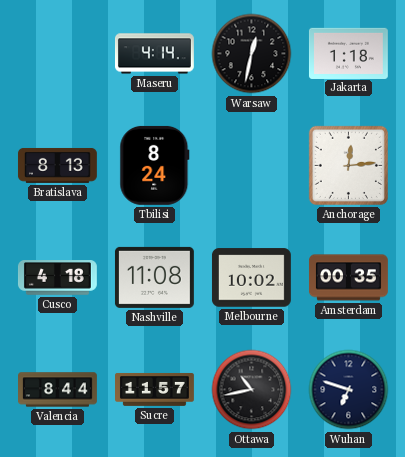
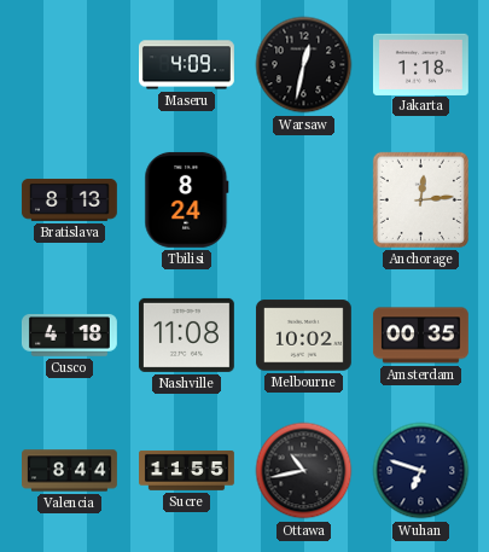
Maseru: 4:14 -> 4:09
Sucre: 11:57 -> 11:55
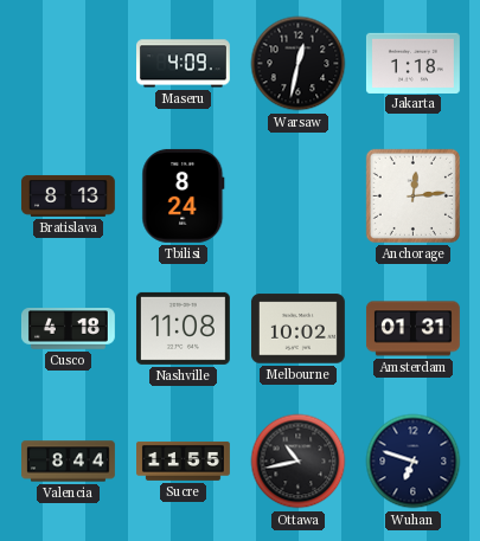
Amsterdam: 00:35 -> 01:31
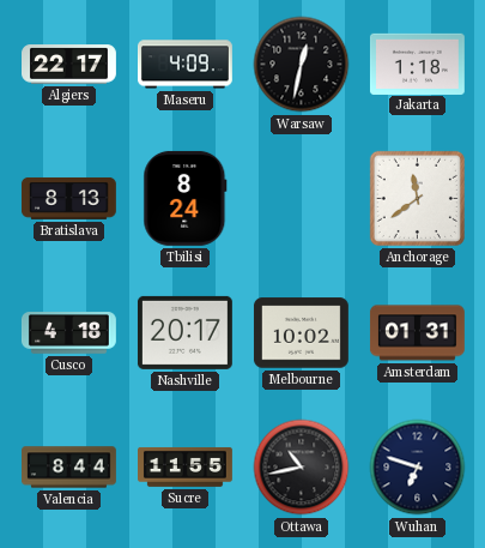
Algiers: none -> 22:17
Anchorage: 12:14 -> 11:39
Nashville: 11:08 -> 20:17
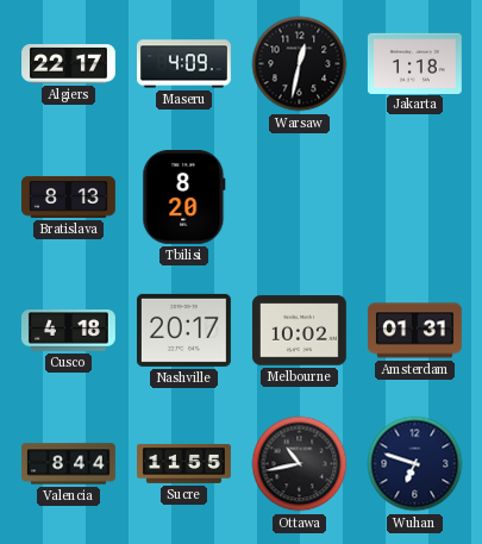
Tbilisi: 8:24 -> 8:20
Anchorage: 11:39 -> none
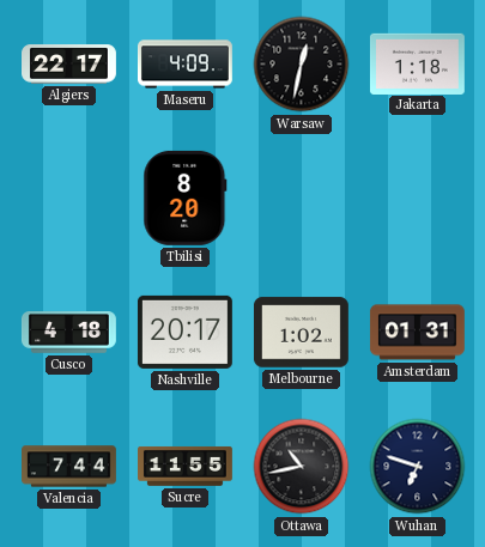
Bratislava: 8:13 -> none
Melbourne: 10:02 -> 1:02
Valencia: 8:44 -> 7:44
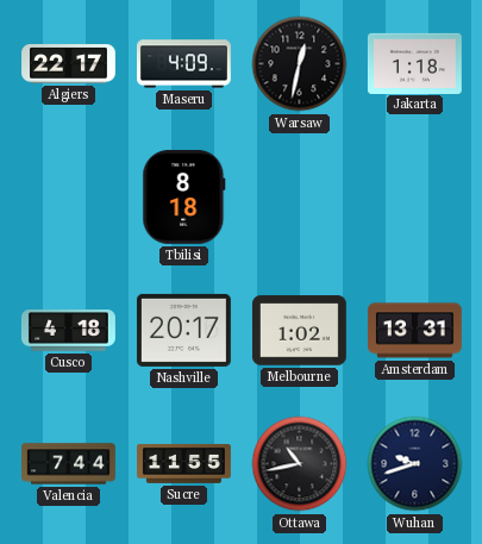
Tbilisi: 8:20 -> 8:18
Amsterdam: 01:31 -> 13:31
Wuhan: 6:48 -> 9:42
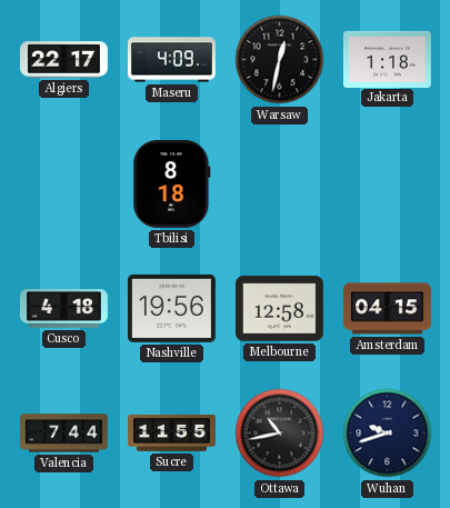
Nashville: 20:17 -> 19:56
Melbourne: 1:02 -> 12:58
Amsterdam: 13:31 -> 04:15
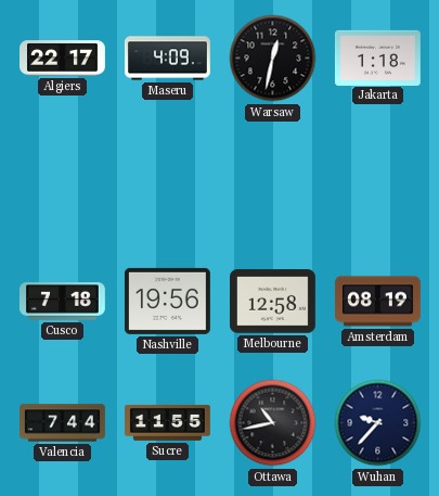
Tbilisi: 8:18 -> none
Cusco: 4:18 -> 7:18
Amsterdam: 04:15 -> 08:19
Wuhan: 9:42 -> 9:37
